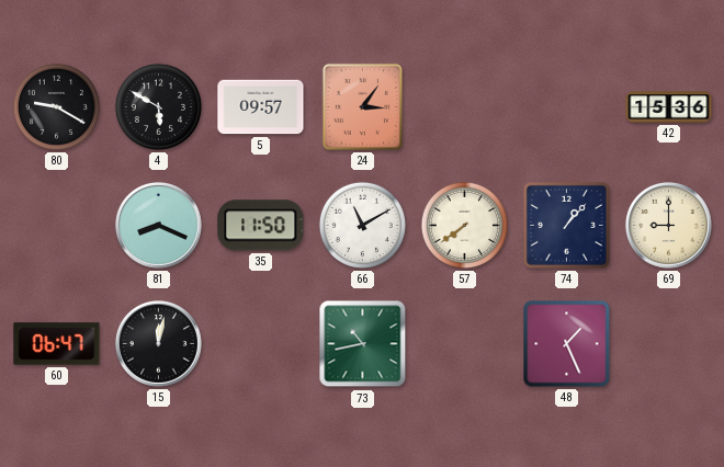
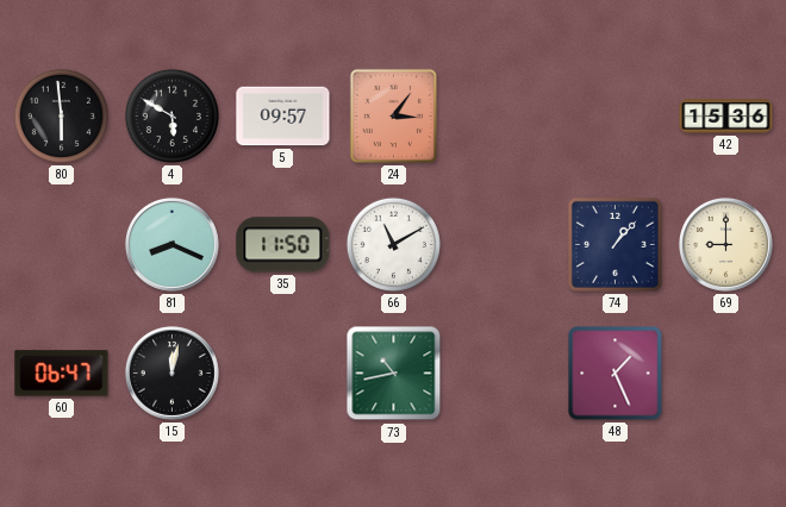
80: 9:20 -> 5:59
57: 7:39 -> none
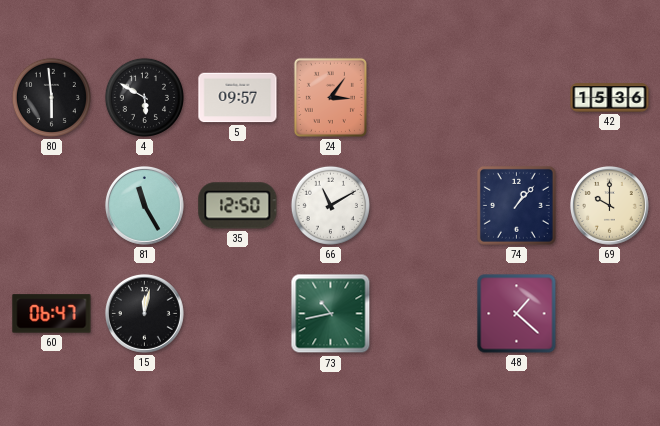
81: 8:19 -> 11:25
35: 11:50 -> 12:50
69: 9:00 -> 10:00
48: 1:26 -> 1:22
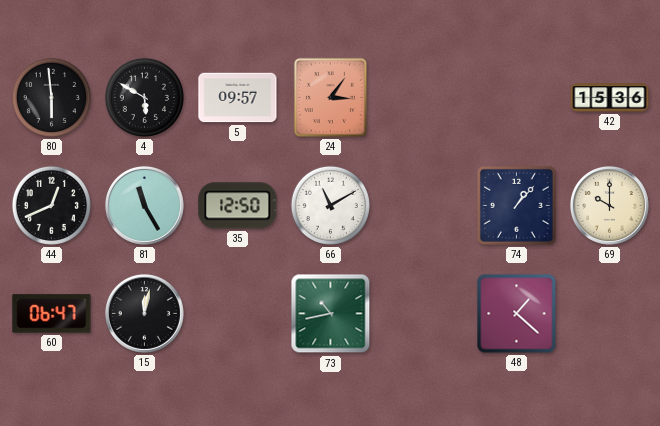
44: none -> 12:41
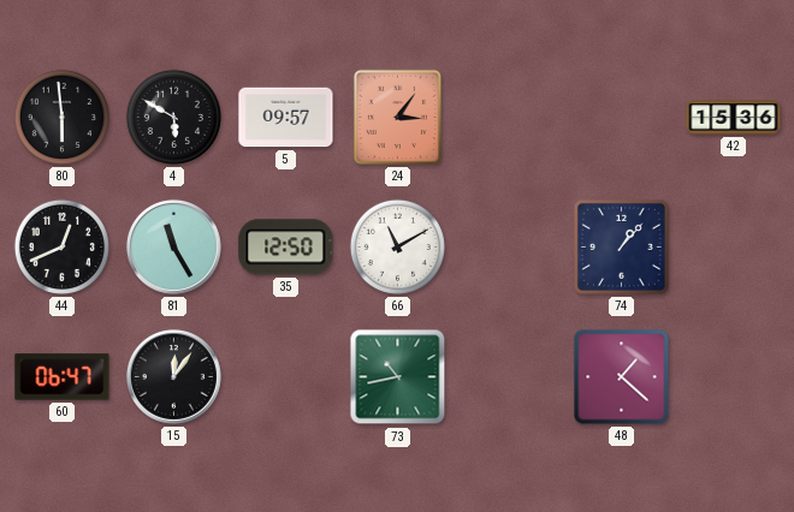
69: 10:00 -> none
15: 12:02 -> 12:06
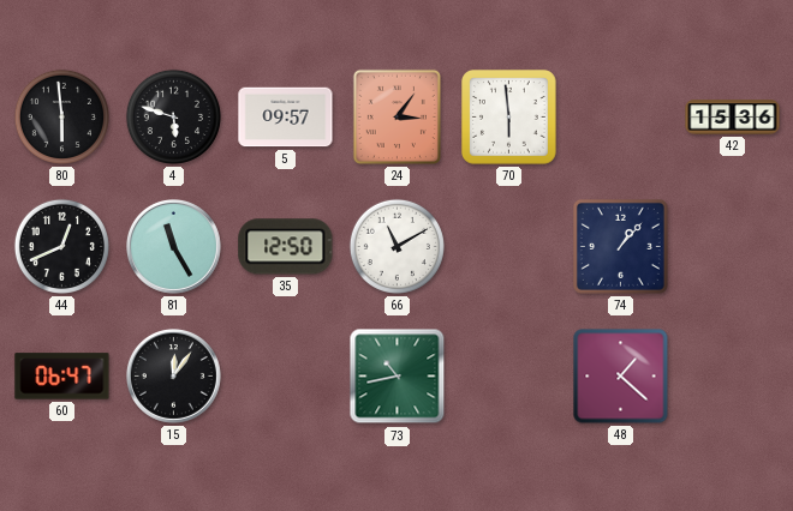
4: 5:50 -> 5:48
70: none -> 5:59
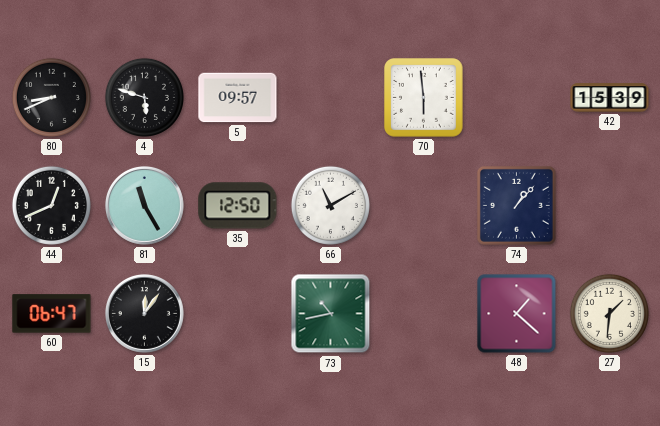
80: 5:59 -> 8:41
24: 3:06 -> none
42: 15:36 -> 15:39
27: none -> 1:31
